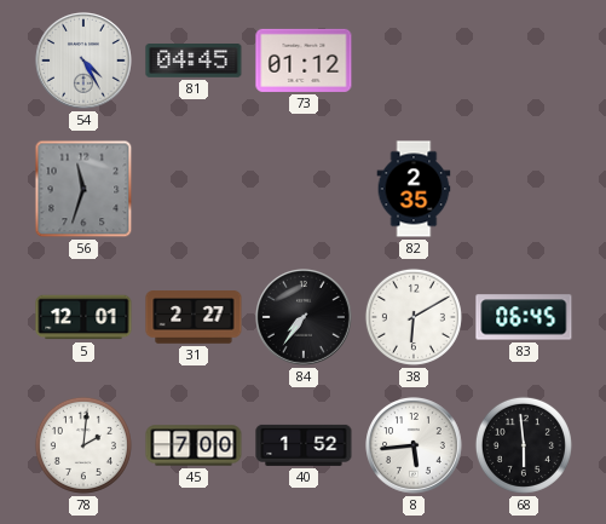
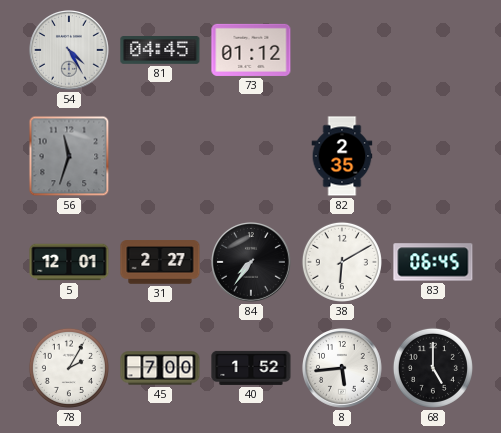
78: 2:01 -> 2:05
68: 5:59 -> 5:00
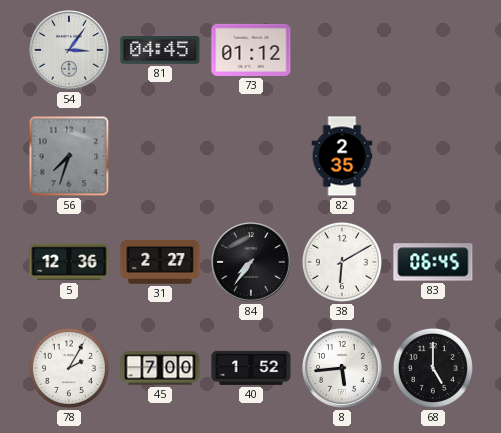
54: 4:25 -> 3:06
56: 11:33 -> 7:33
5: 12:01 -> 12:36
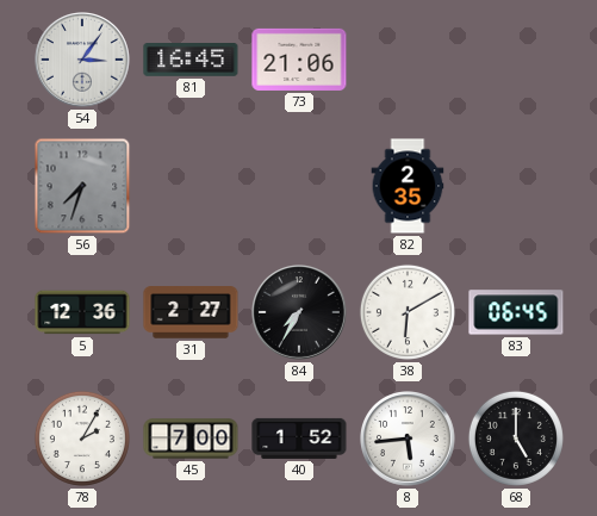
81: 04:45 -> 16:45
73: 01:12 -> 21:06
84: 7:36 -> 7:35
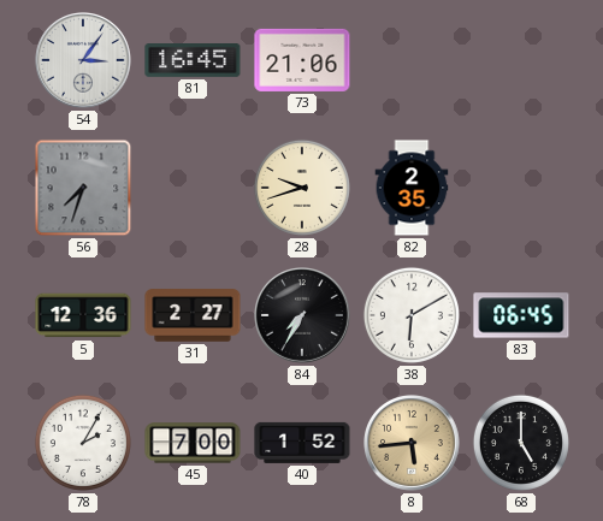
28: none -> 9:42
8 dial: white -> champagne
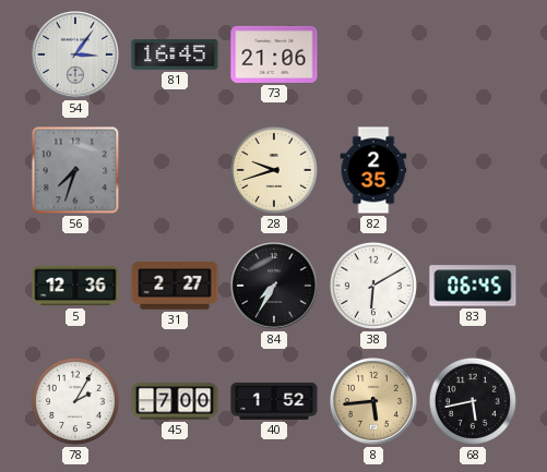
68: 5:00 -> 5:43
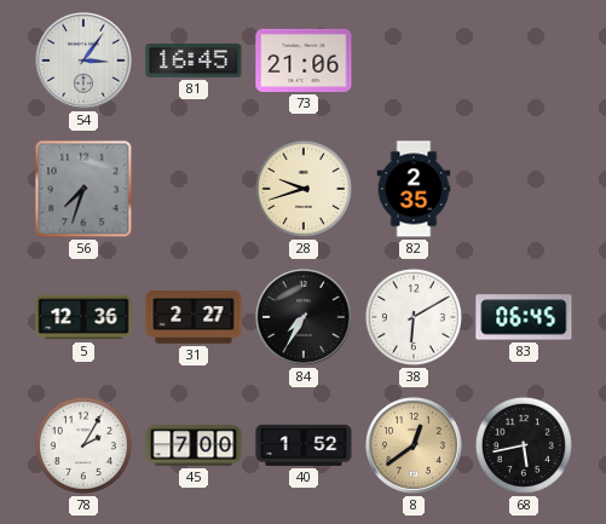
8: 5:44 -> 12:39
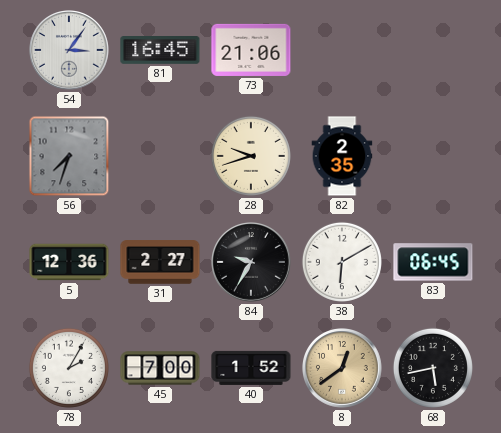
84: 7:35 -> 9:35
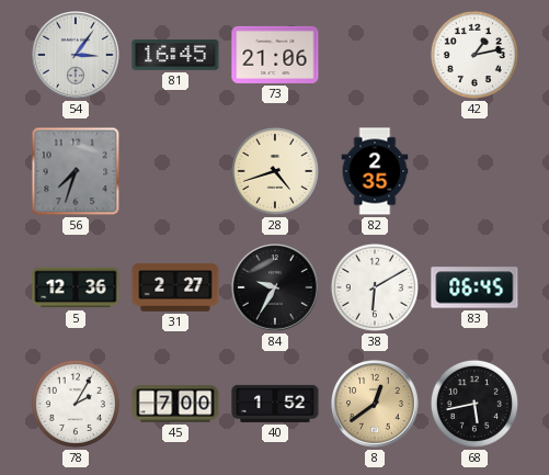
42: none -> 1:13
28: 9:42 -> 4:42
